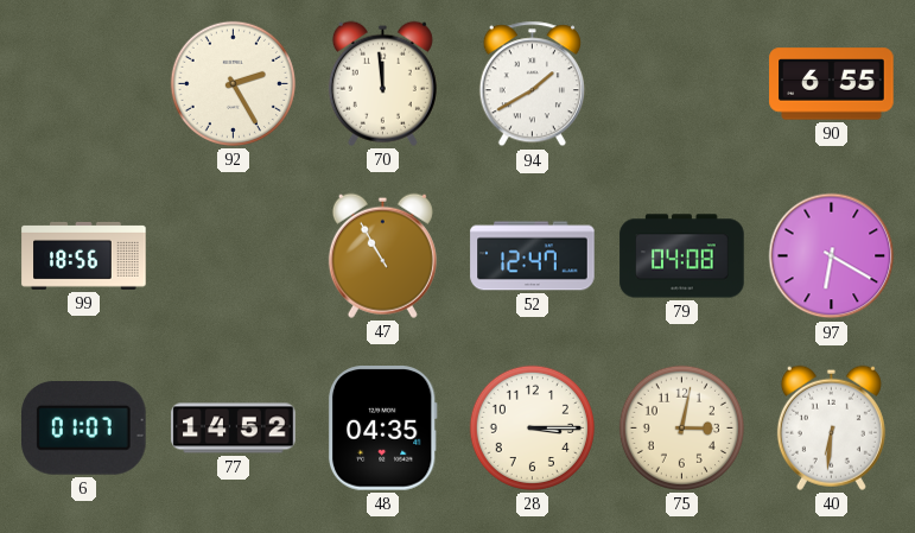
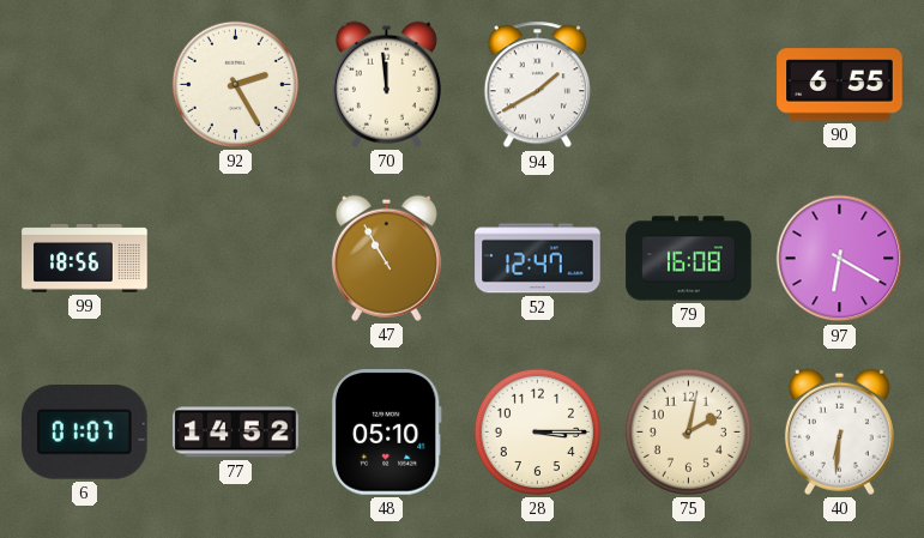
79: 04:08 -> 16:08
48: 04:35 -> 05:10
75: 3:02 -> 2:02
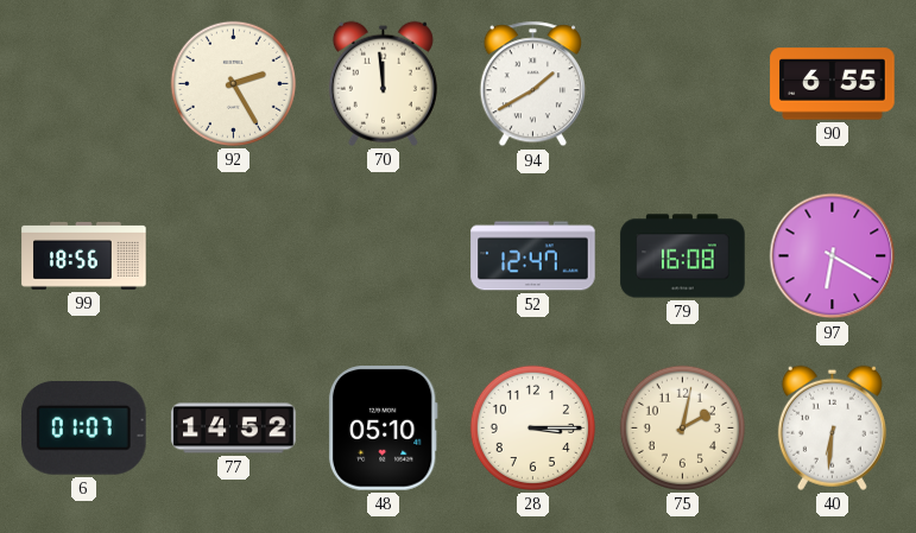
47: 10:55 -> none
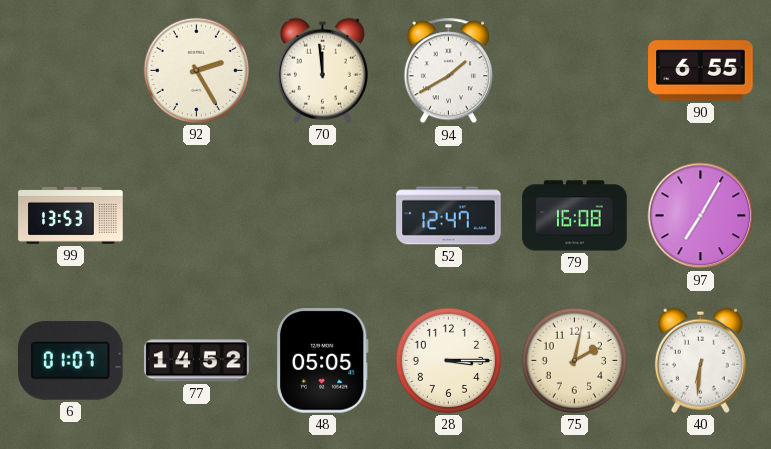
99: 18:56 -> 13:53
97: 6:20 -> 7:05
48: 05:10 -> 05:05
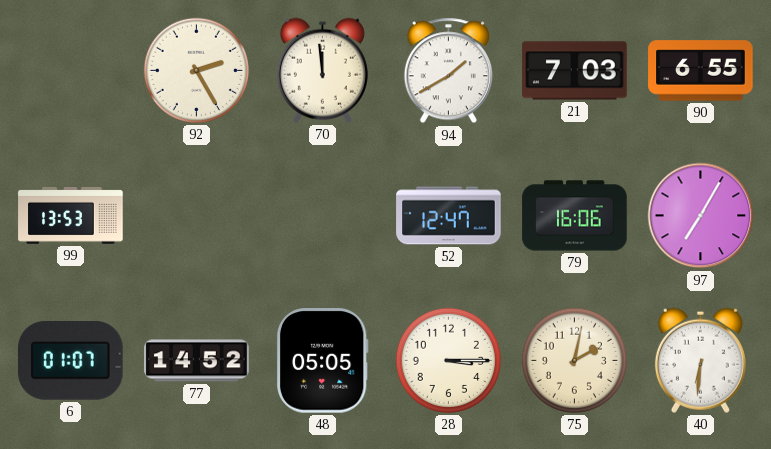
21: none -> 7:03
79: 16:08 -> 16:06
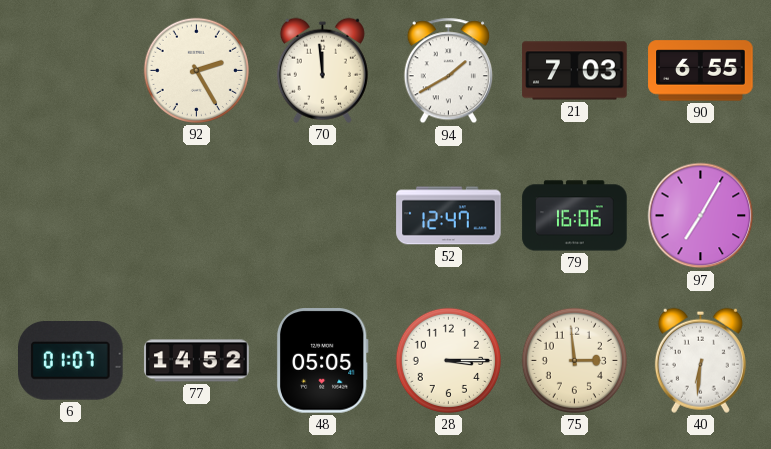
99: 13:53 -> none
75: 2:02 -> 2:59
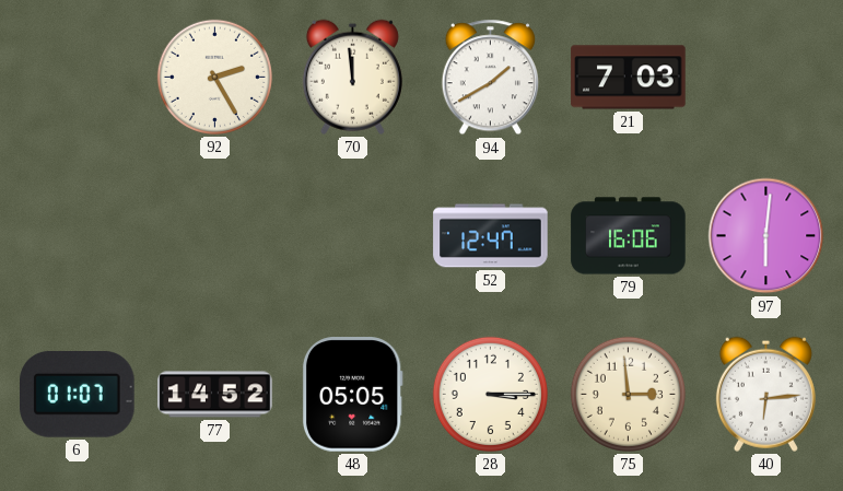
90: 6:55 -> none
97: 7:05 -> 6:01
40: 6:31 -> 6:14
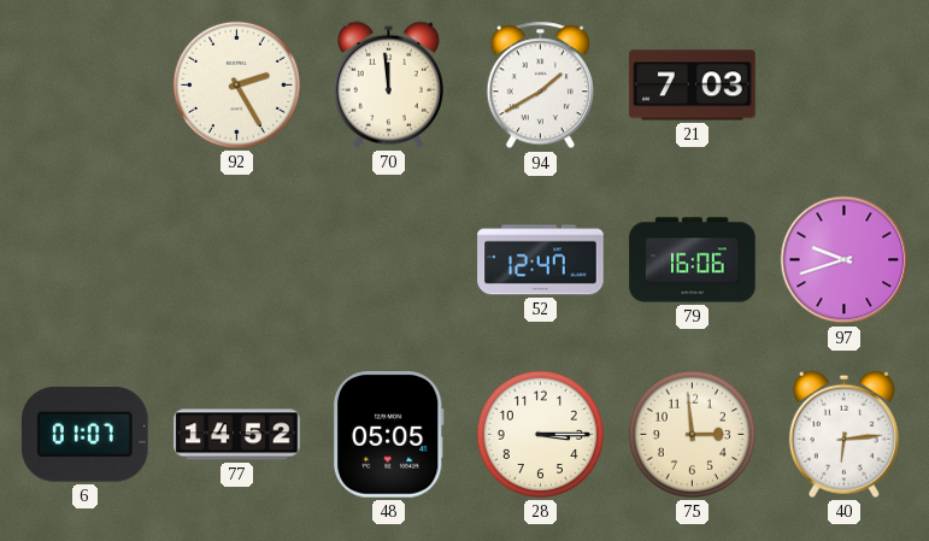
97: 6:01 -> 9:42
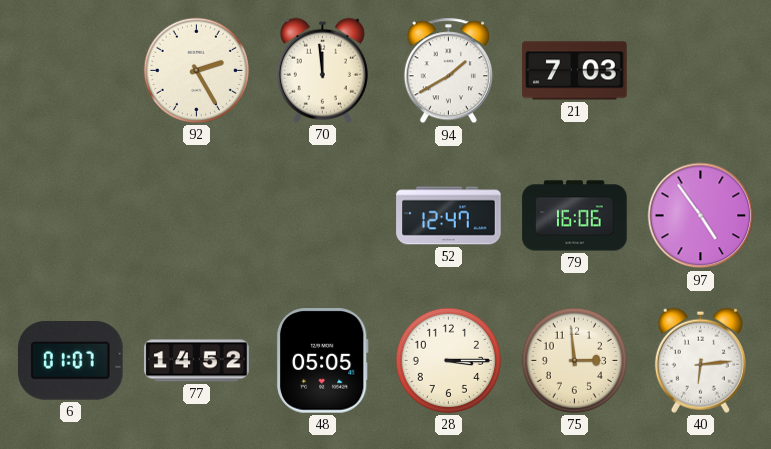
97: 9:42 -> 4:54
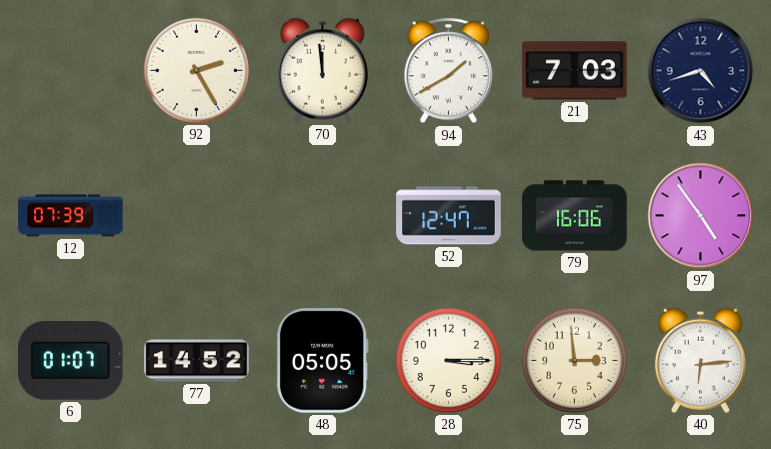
43: none -> 4:42
12: none -> 07:39
